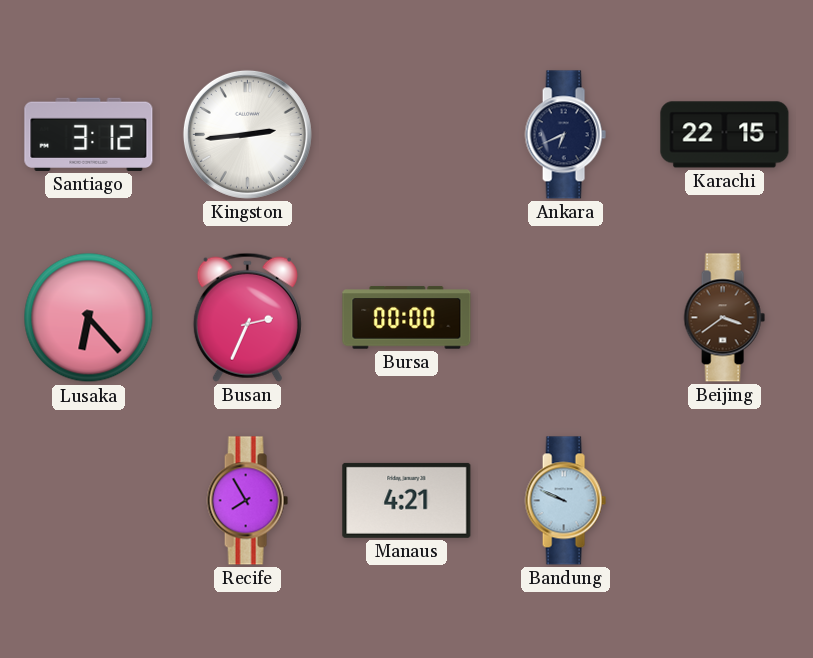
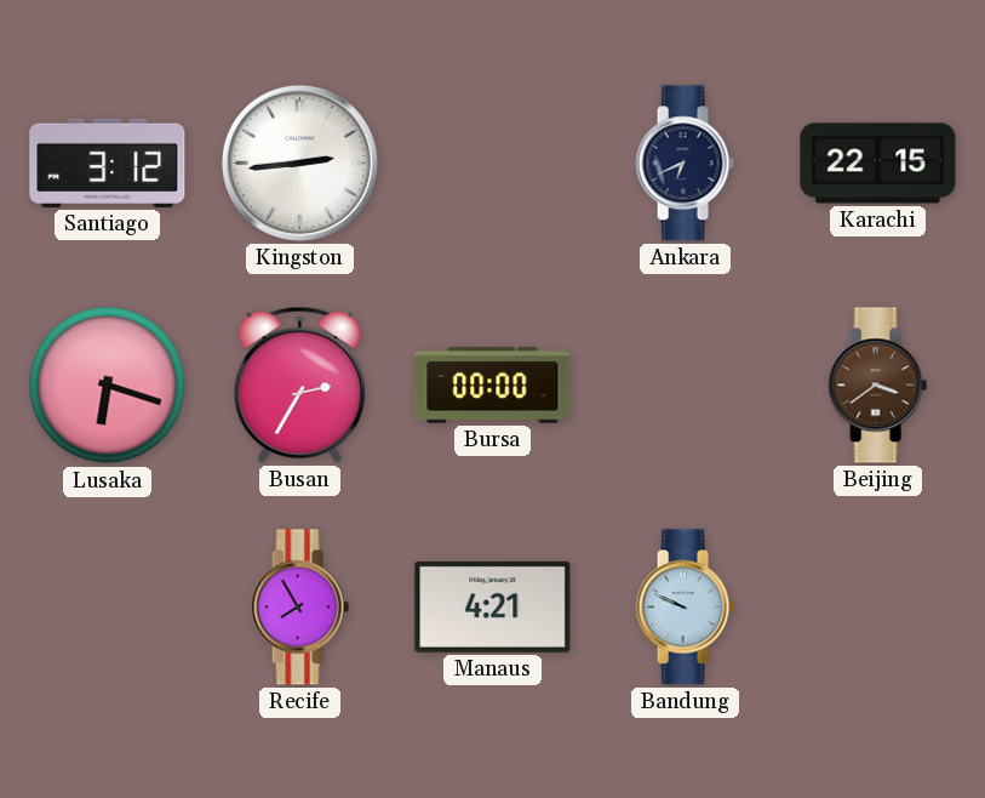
Lusaka: 6:23 -> 6:18
Busan: 2:34 -> 2:35
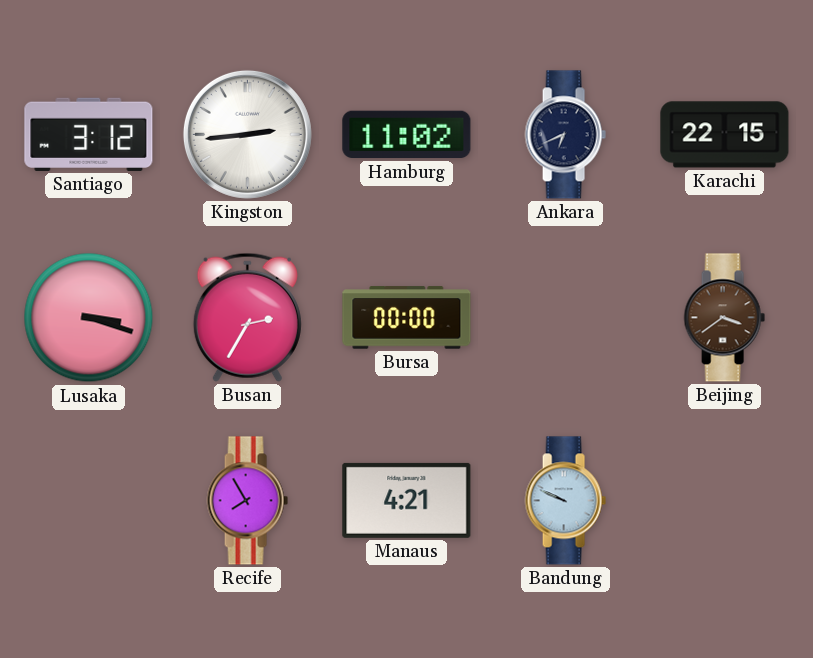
Hamburg: none -> 11:02
Lusaka: 6:18 -> 3:18
